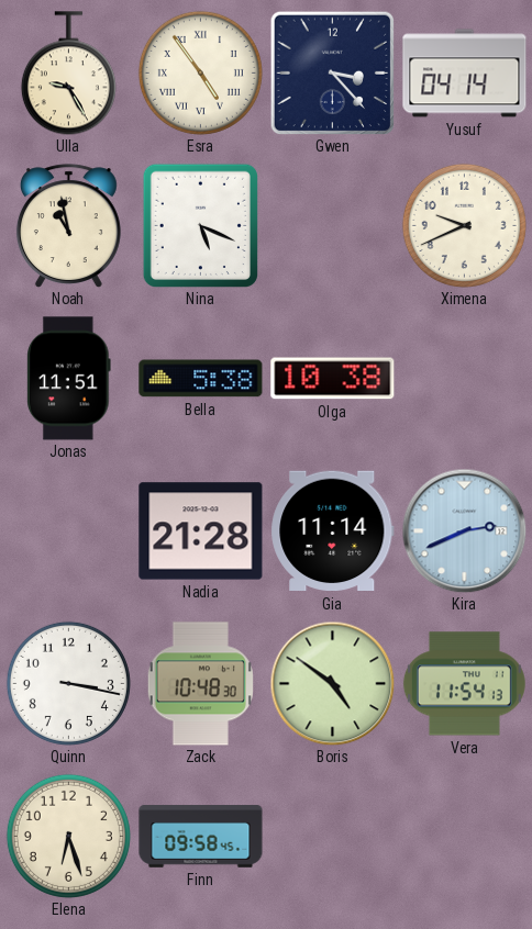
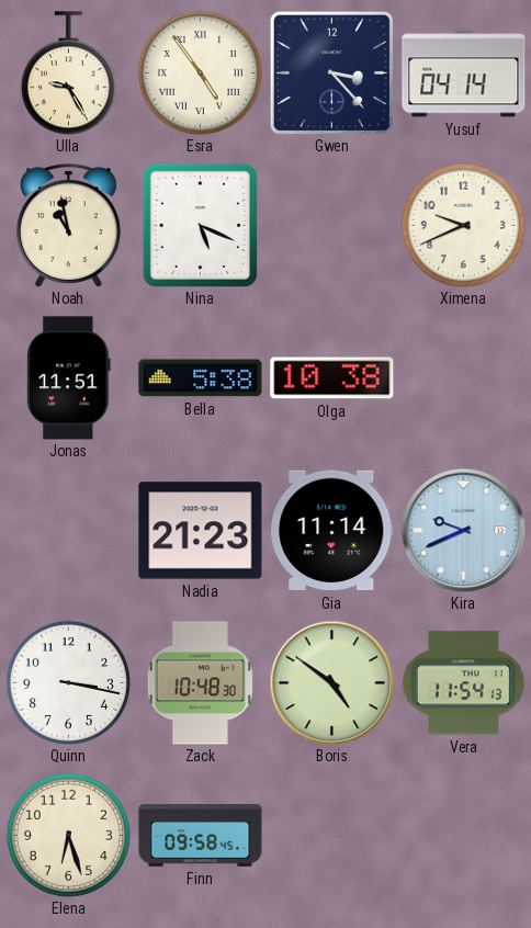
Nadia: 21:28 -> 21:23
Kira: 2:41 -> 9:41
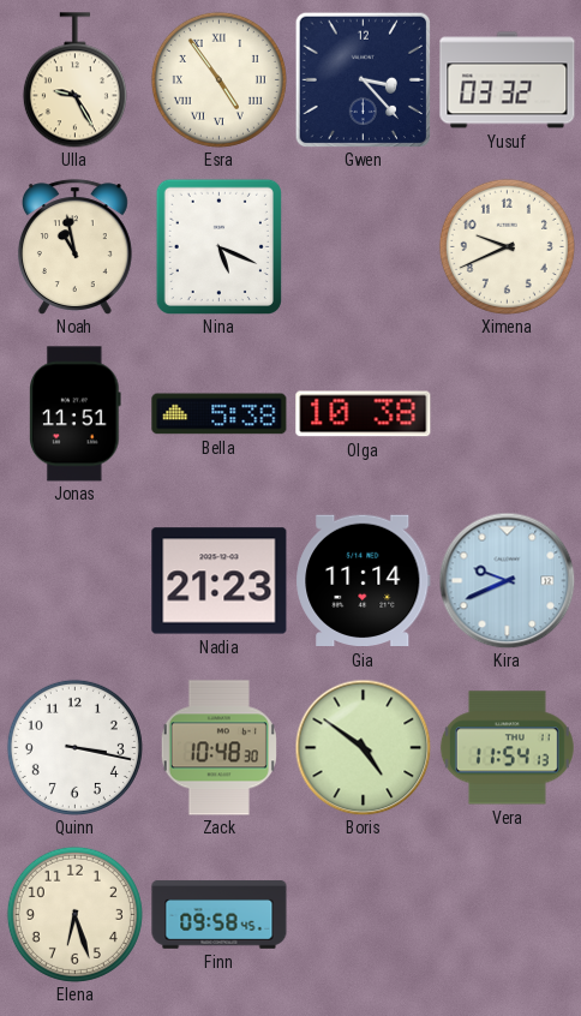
Yusuf: 04:14 -> 03:32
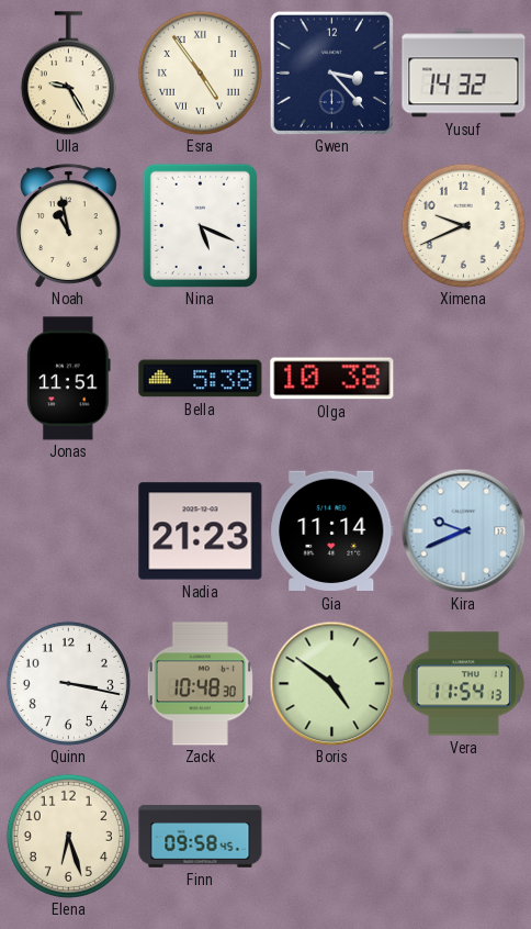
Yusuf: 03:32 -> 14:32
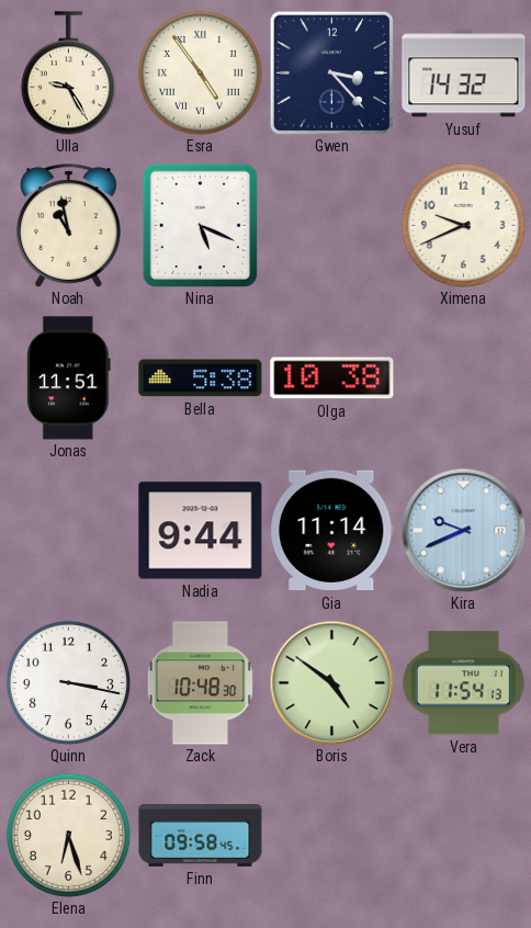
Nadia: 21:23 -> 9:44
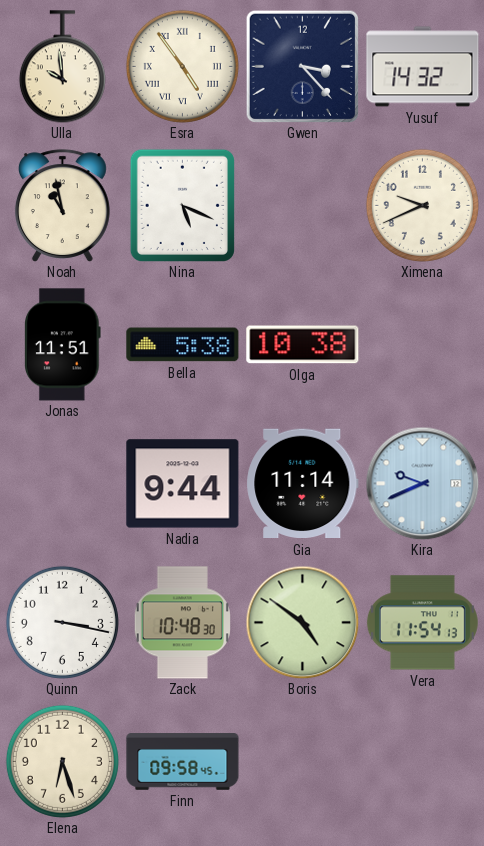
Ulla: 9:25 -> 9:59
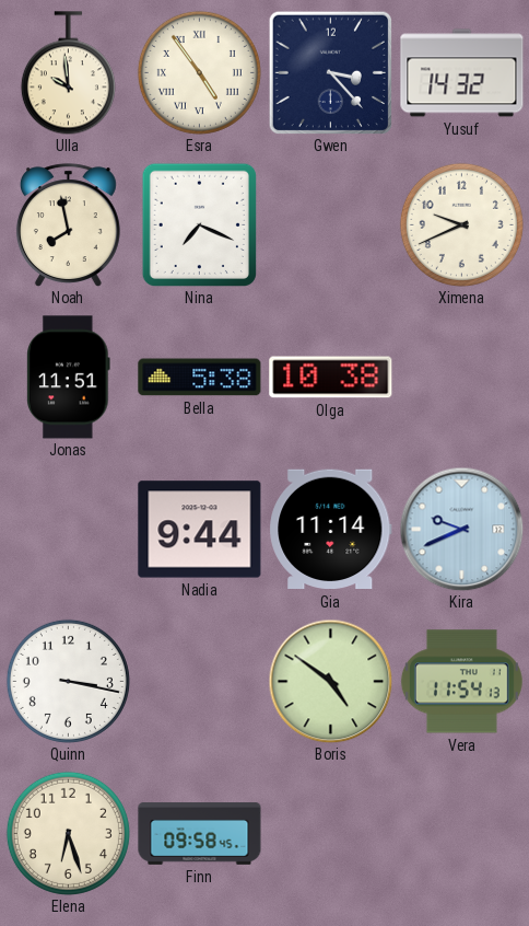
Noah: 10:58 -> 7:58
Nina: 5:19 -> 7:19
Zack: 10:48 -> none
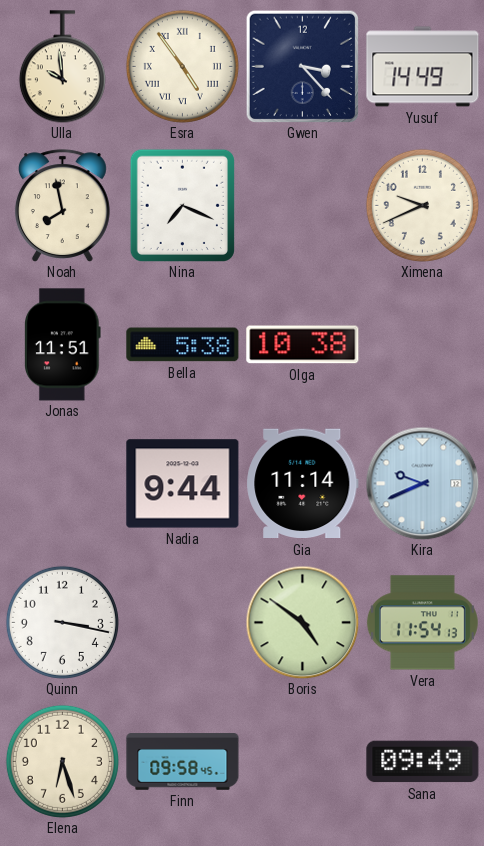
Yusuf: 14:32 -> 14:49
Sana: none -> 09:49
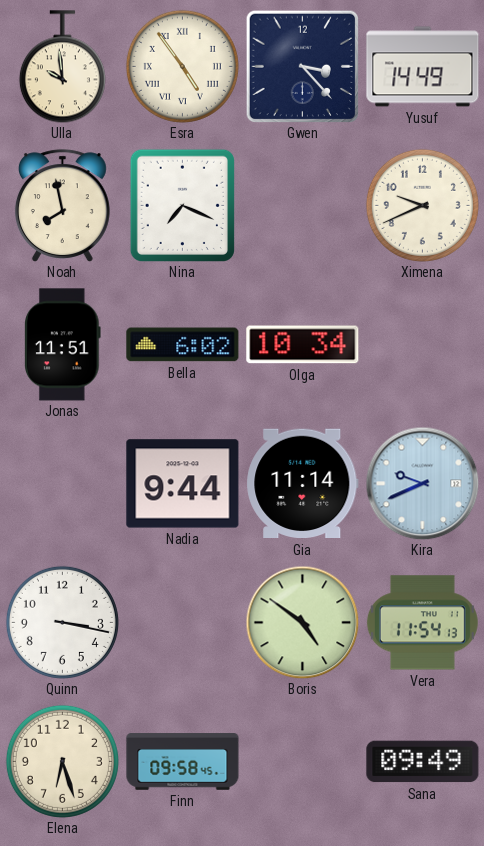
Bella: 5:38 -> 6:02
Olga: 10:38 -> 10:34
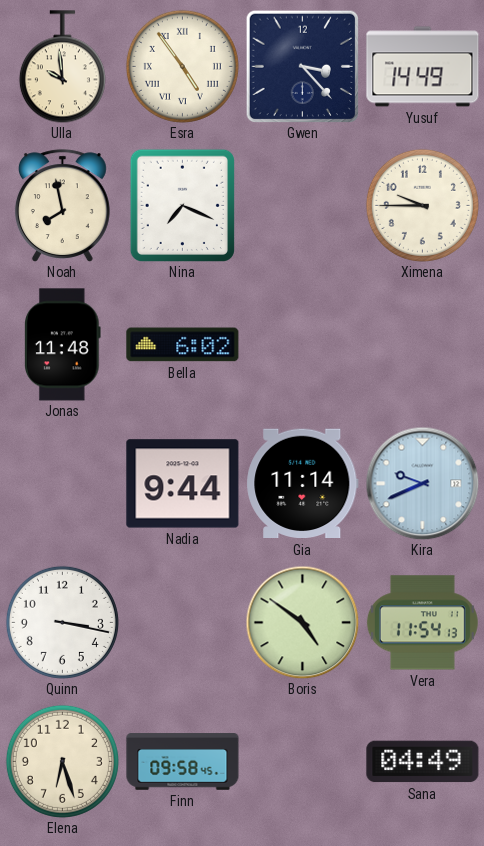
Ximena: 9:41 -> 9:45
Jonas: 11:51 -> 11:48
Olga: 10:34 -> none
Sana: 09:49 -> 04:49
